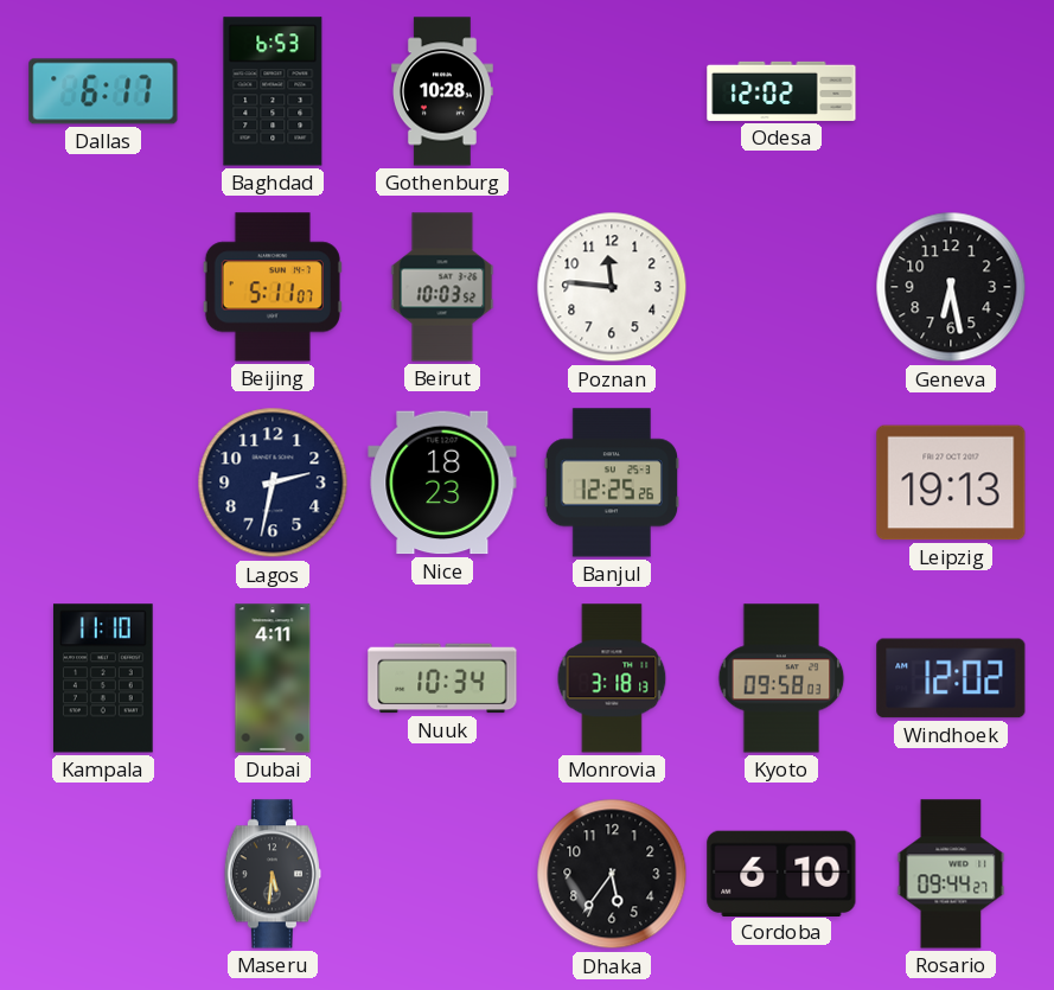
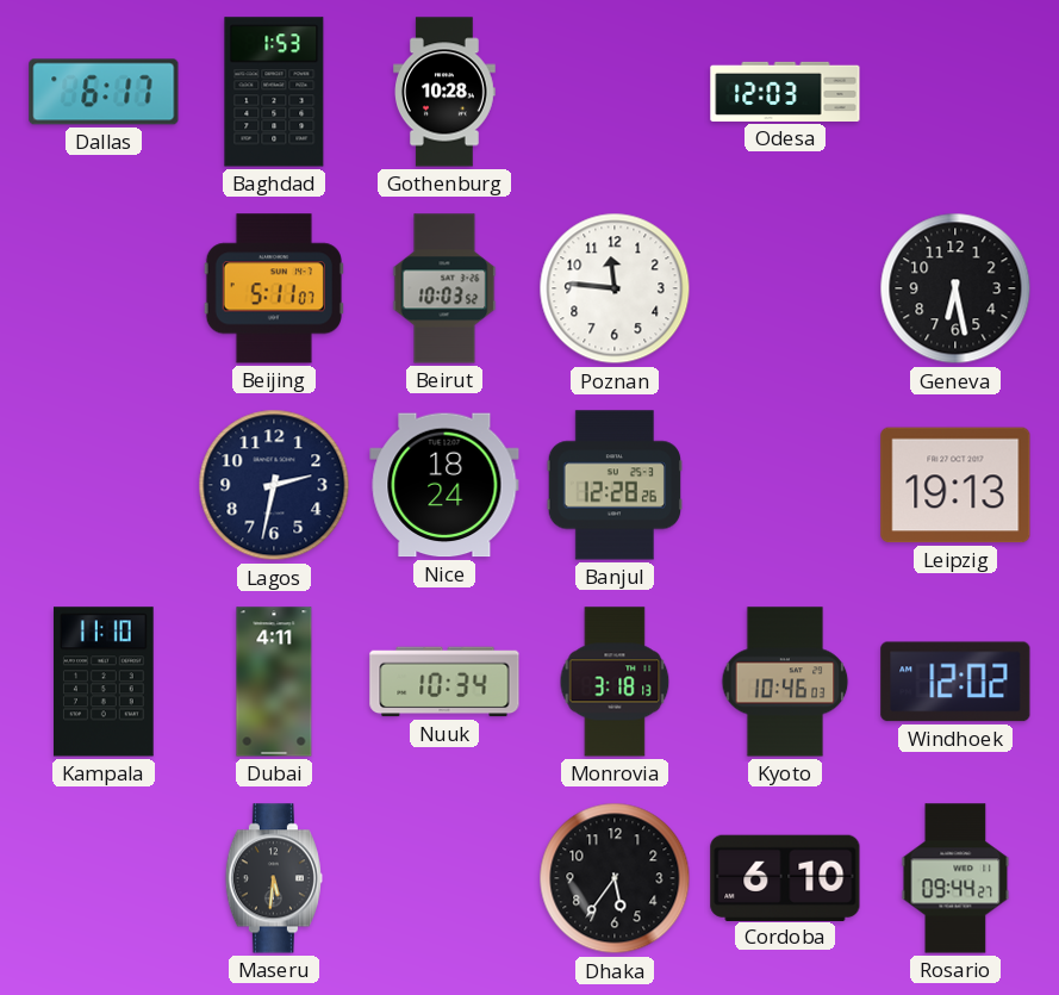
Baghdad: 6:53 -> 1:53
Odesa: 12:02 -> 12:03
Nice: 18:23 -> 18:24
Banjul: 12:25 -> 12:28
Kyoto: 09:58 -> 10:46
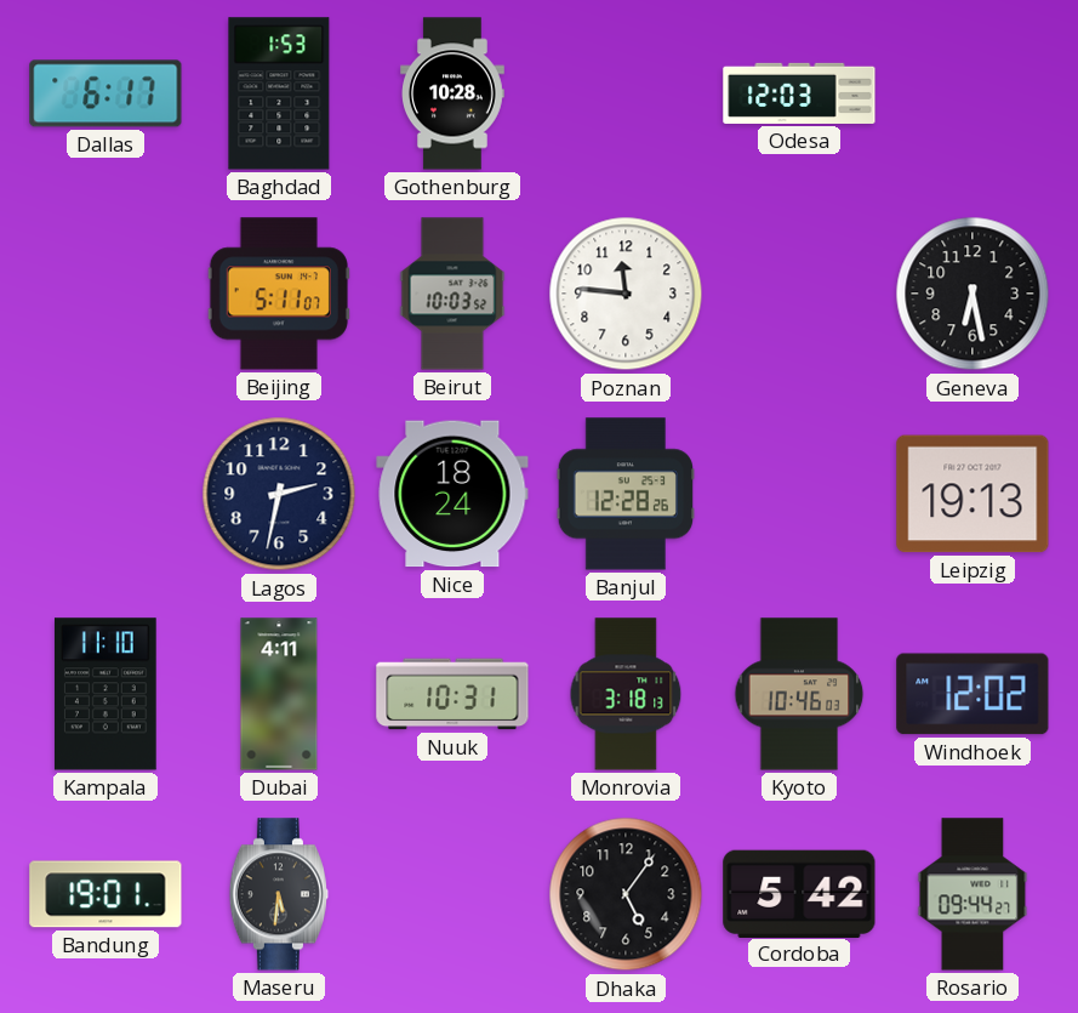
Nuuk: 10:34 -> 10:31
Bandung: none -> 19:01
Dhaka: 5:36 -> 5:06
Cordoba: 6:10 -> 5:42
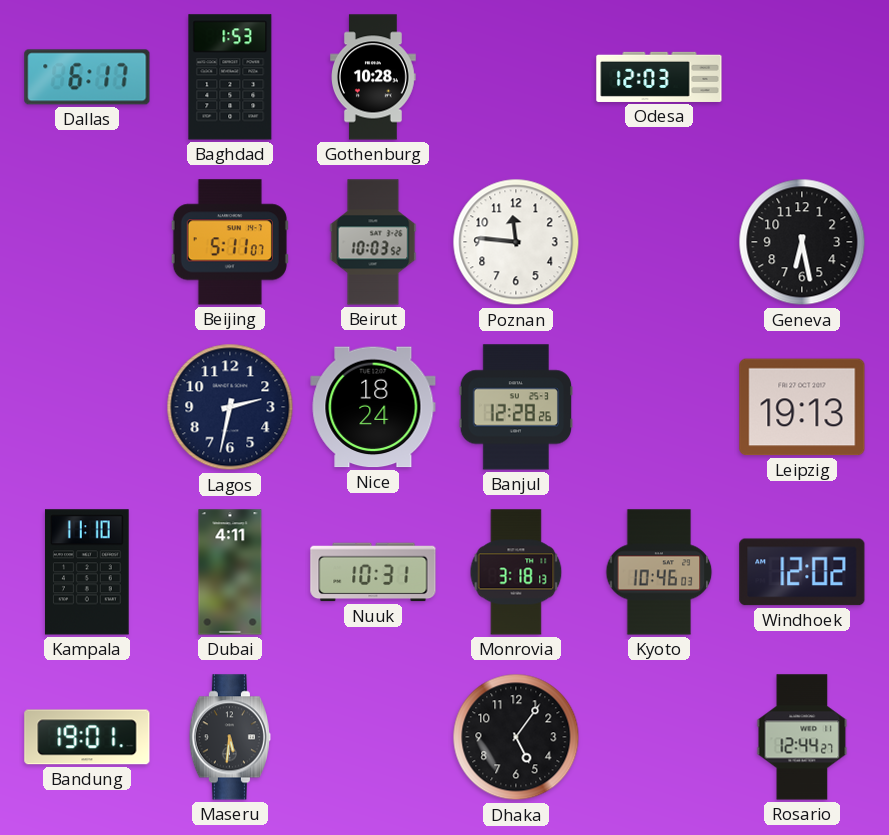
Cordoba: 5:42 -> none
Rosario: 09:44 -> 12:44
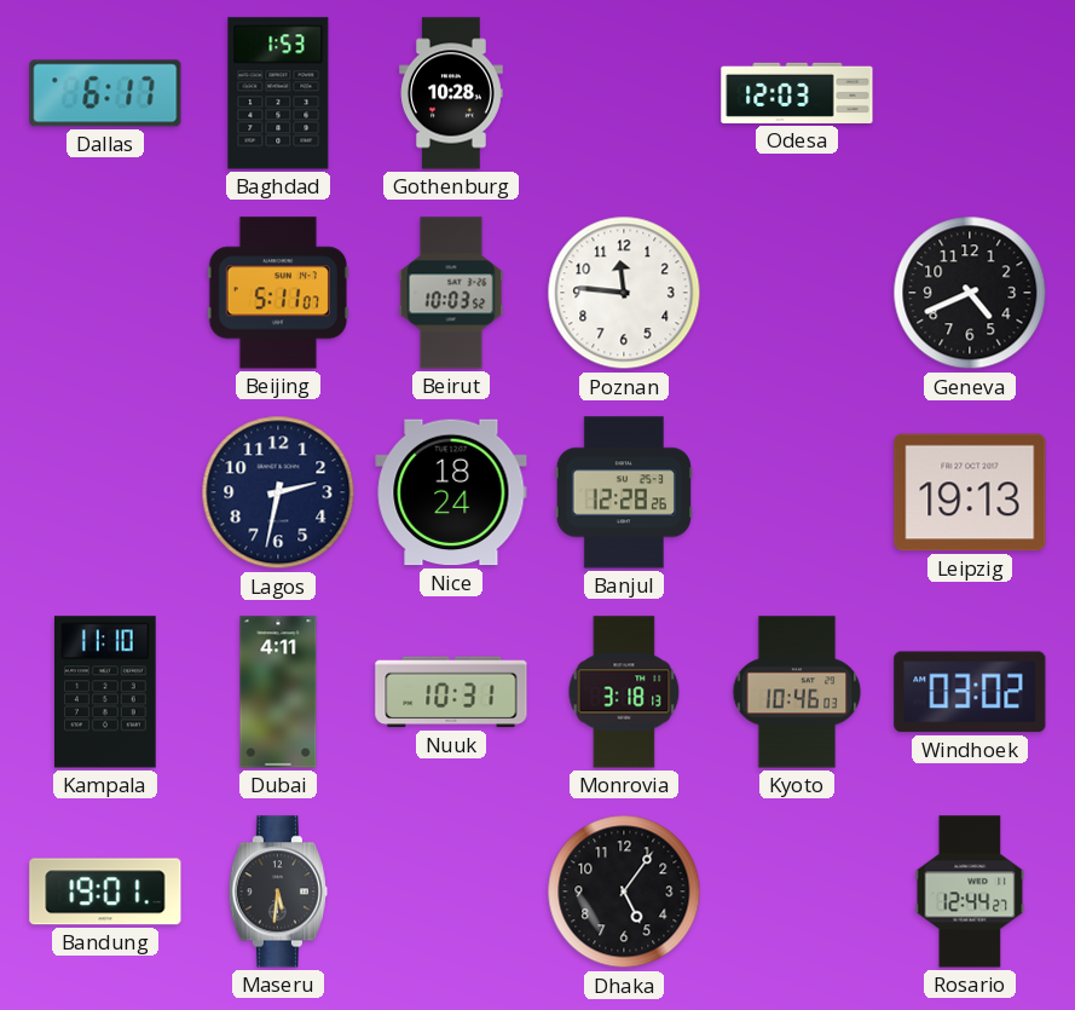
Geneva: 6:28 -> 4:41
Windhoek: 12:02 -> 03:02
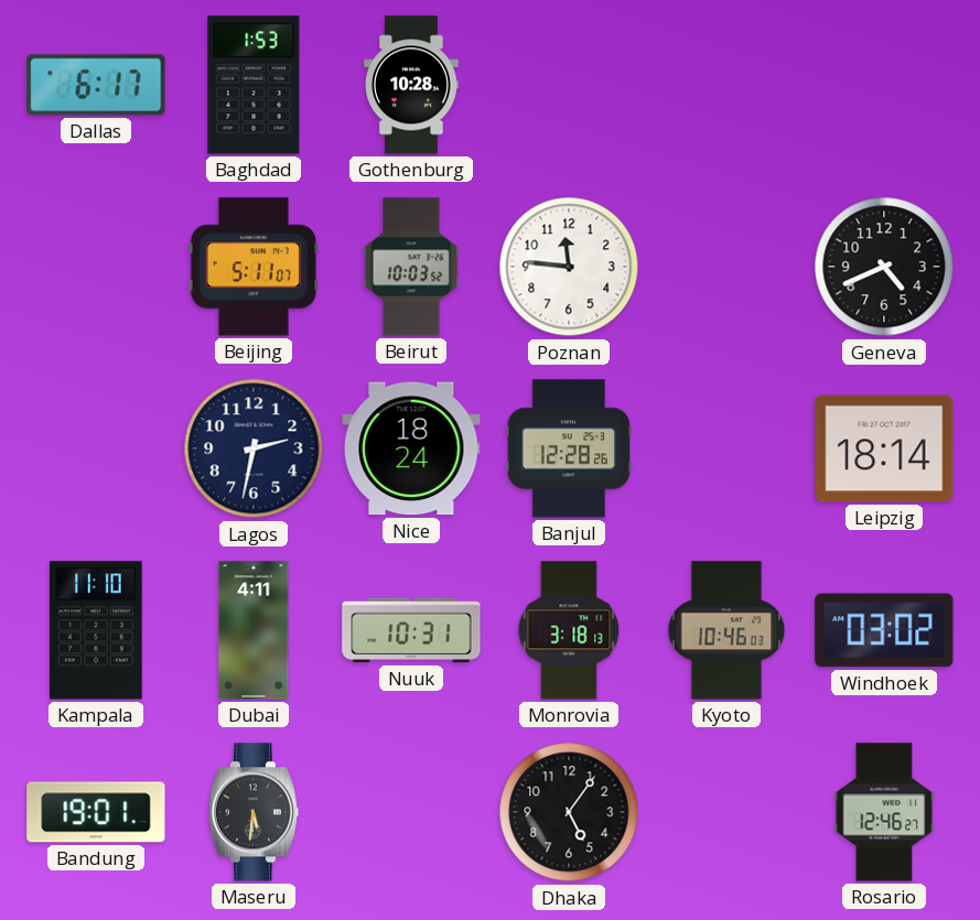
Odesa: 12:03 -> none
Leipzig: 19:13 -> 18:14
Rosario: 12:44 -> 12:46
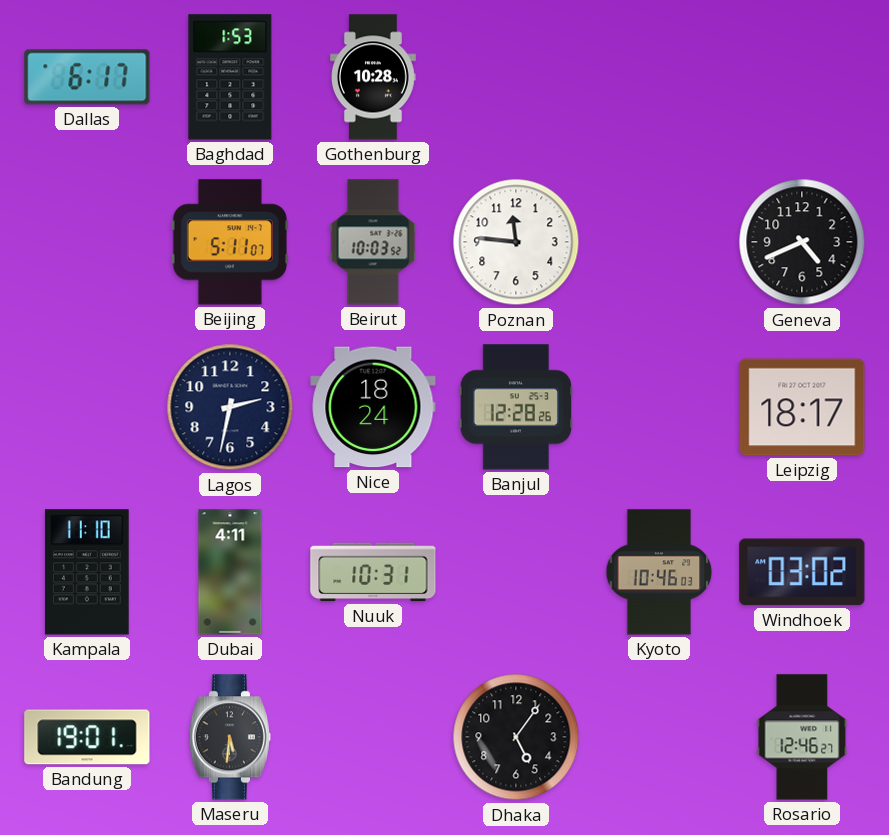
Leipzig: 18:14 -> 18:17
Monrovia: 3:18 -> none
